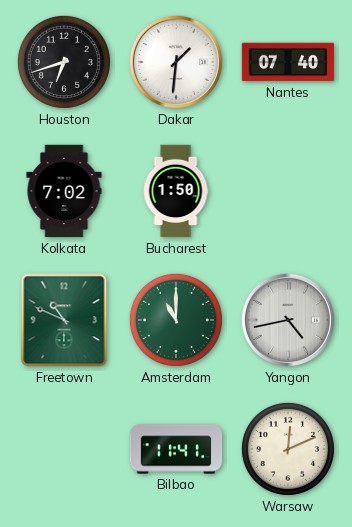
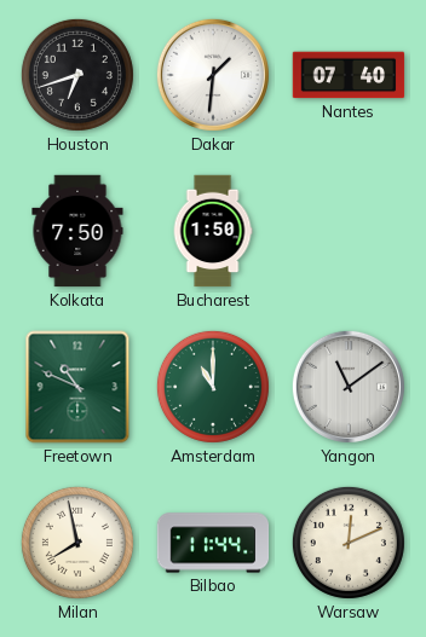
Kolkata: 7:02 -> 7:50
Yangon: 4:43 -> 11:09
Milan: none -> 7:58
Bilbao: 11:41 -> 11:44
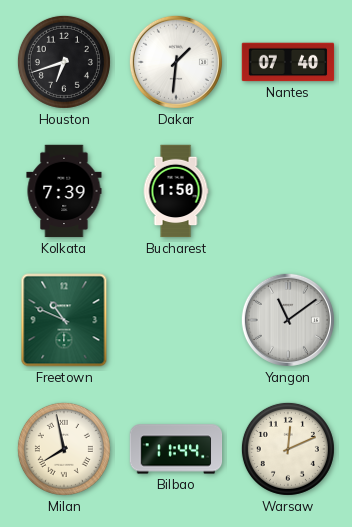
Kolkata: 7:50 -> 7:39
Amsterdam: 11:00 -> none
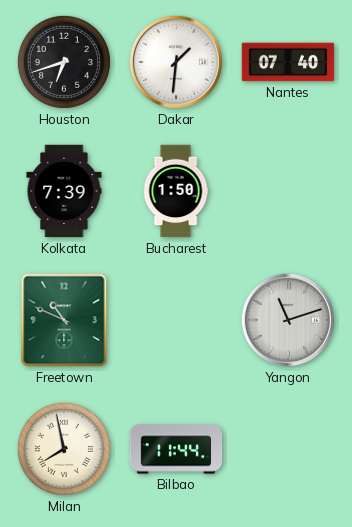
Yangon: 11:09 -> 11:12
Warsaw: 12:11 -> none
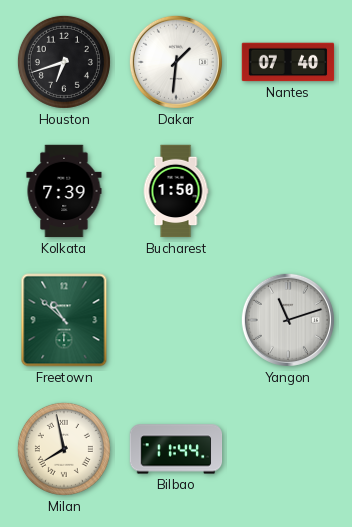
Freetown: 10:49 -> 10:52
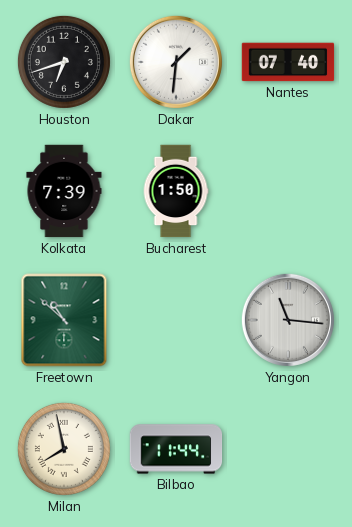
Yangon: 11:12 -> 11:16
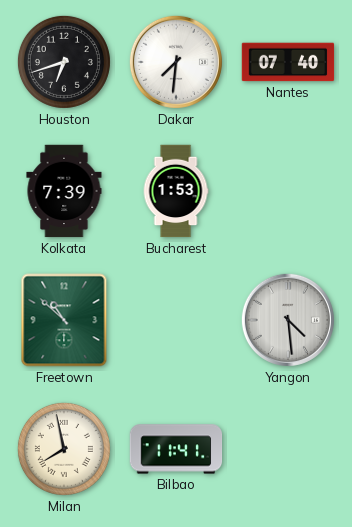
Dakar: 1:31 -> 7:31
Bucharest: 1:50 -> 1:53
Yangon: 11:16 -> 4:29
Bilbao: 11:44 -> 11:41
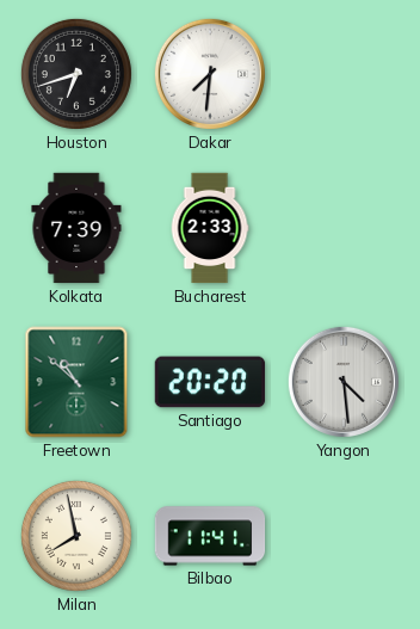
Nantes: 07:40 -> none
Bucharest: 1:53 -> 2:33
Santiago: none -> 20:20
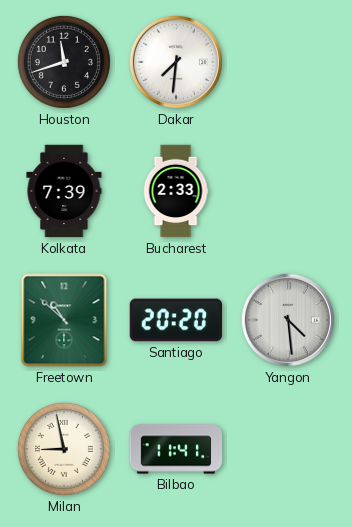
Houston: 6:42 -> 11:42
Milan: 7:58 -> 8:58
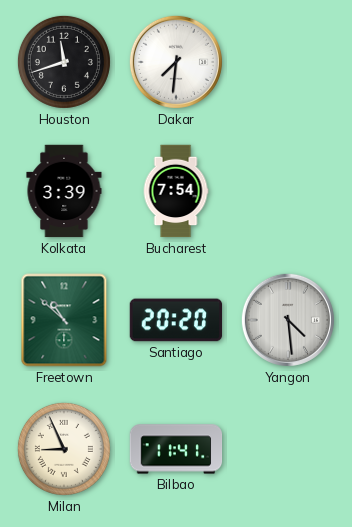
Kolkata: 7:39 -> 3:39
Bucharest: 2:33 -> 7:54
Milan: 8:58 -> 8:56
